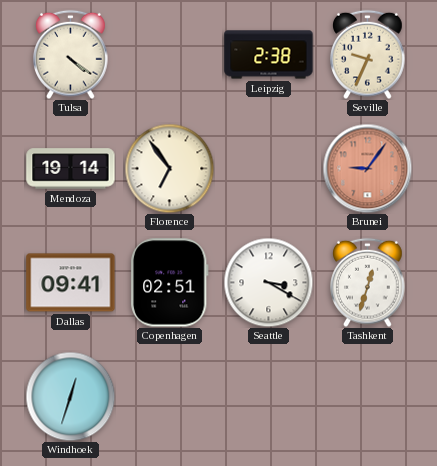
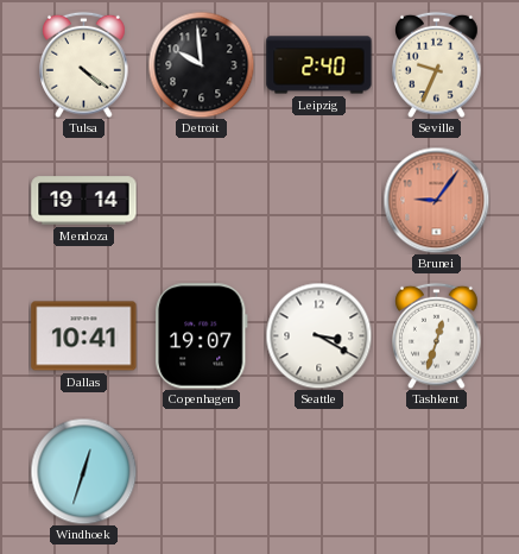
Detroit: none -> 9:59
Leipzig: 2:38 -> 2:40
Florence: 6:54 -> none
Dallas: 09:41 -> 10:41
Copenhagen: 02:51 -> 19:07
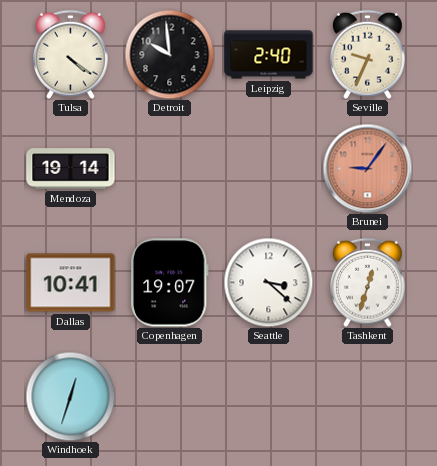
Seattle: 3:20 -> 3:22
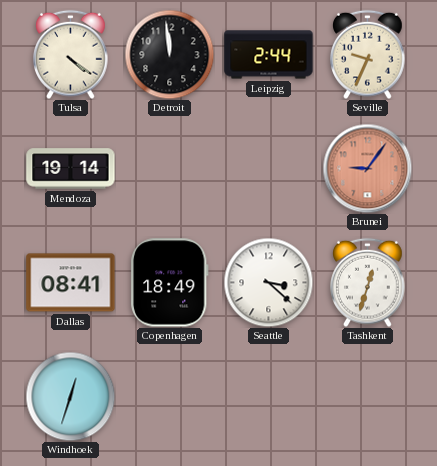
Detroit: 9:59 -> 11:59
Leipzig: 2:40 -> 2:44
Dallas: 10:41 -> 08:41
Copenhagen: 19:07 -> 18:49
